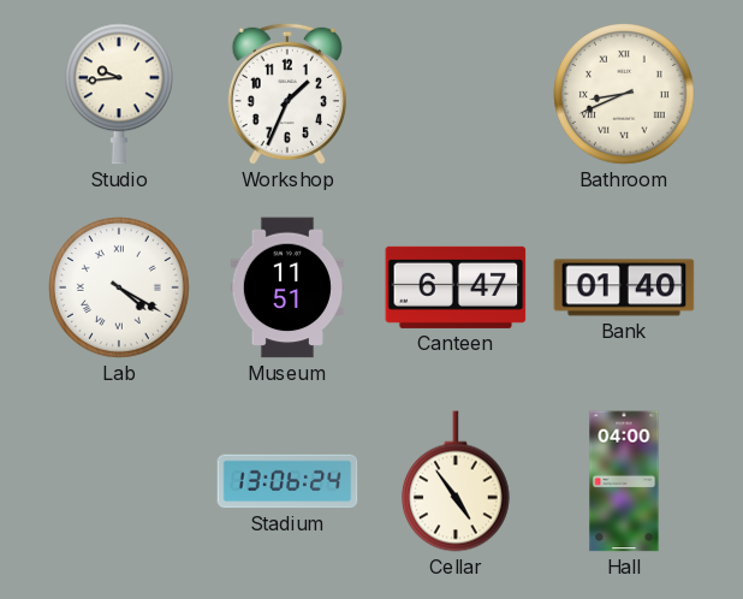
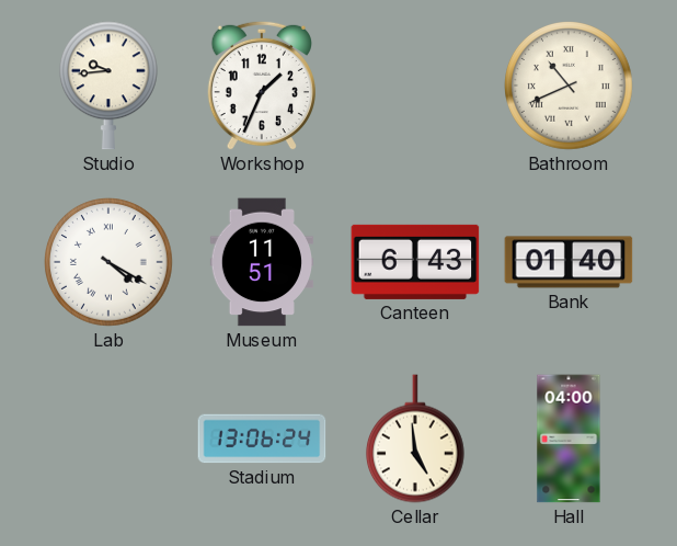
Bathroom: 8:41 -> 10:41
Canteen: 6:47 -> 6:43
Cellar: 4:54 -> 4:59
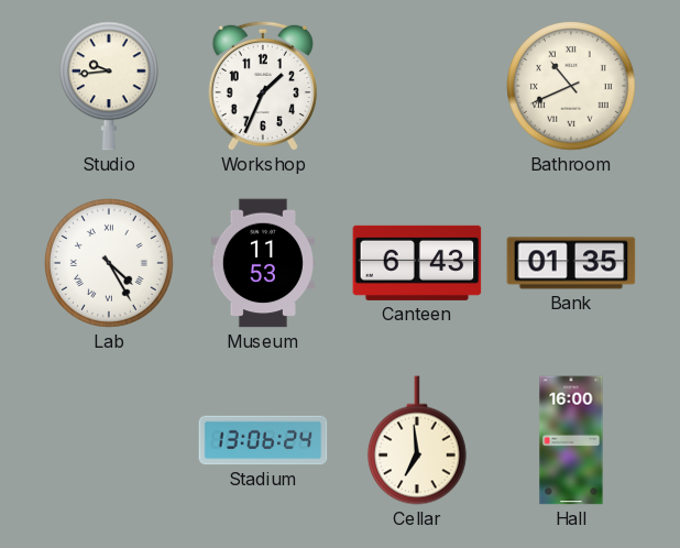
Lab: 4:20 -> 4:25
Museum: 11:51 -> 11:53
Bank: 01:40 -> 01:35
Cellar: 4:59 -> 6:59
Hall: 04:00 -> 16:00
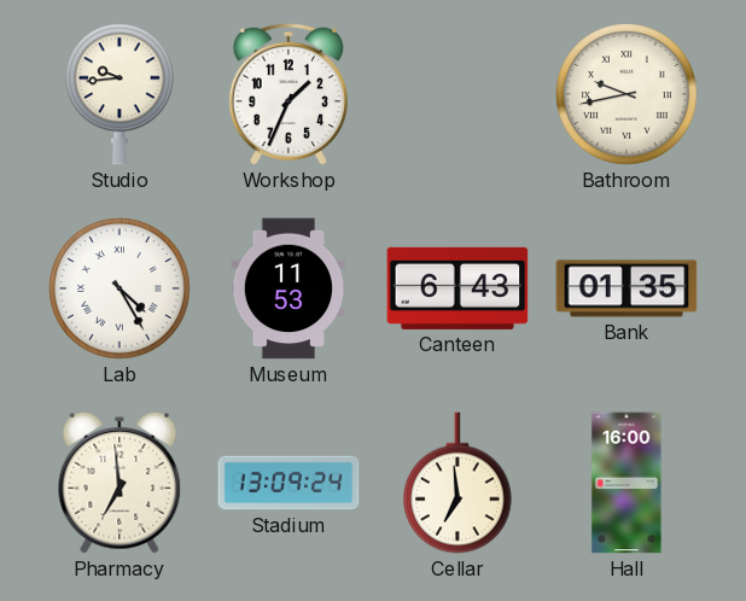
Bathroom: 10:41 -> 9:43
Pharmacy: none -> 6:59
Stadium: 13:06 -> 13:09
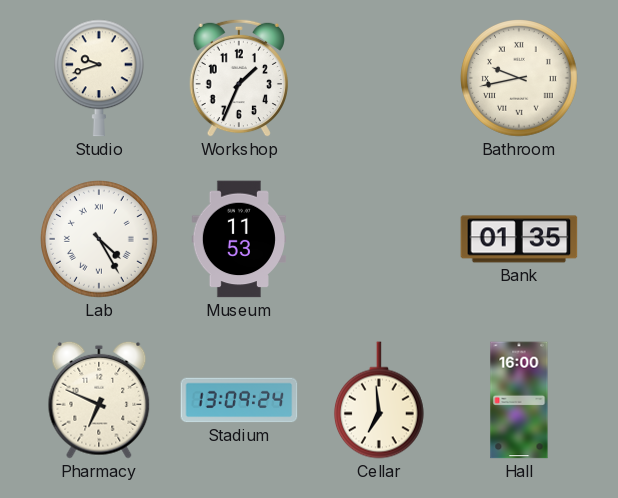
Studio: 9:44 -> 9:42
Canteen: 6:43 -> none
Pharmacy: 6:59 -> 6:49
